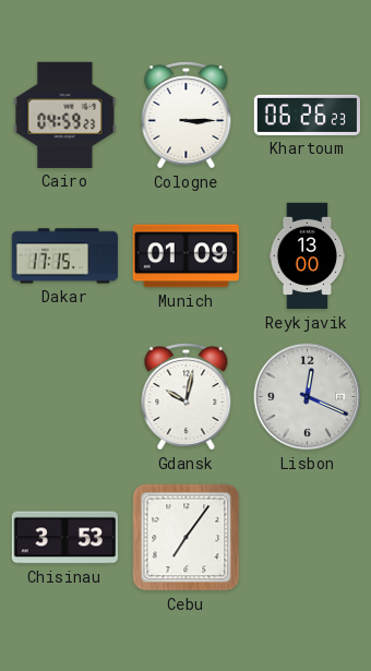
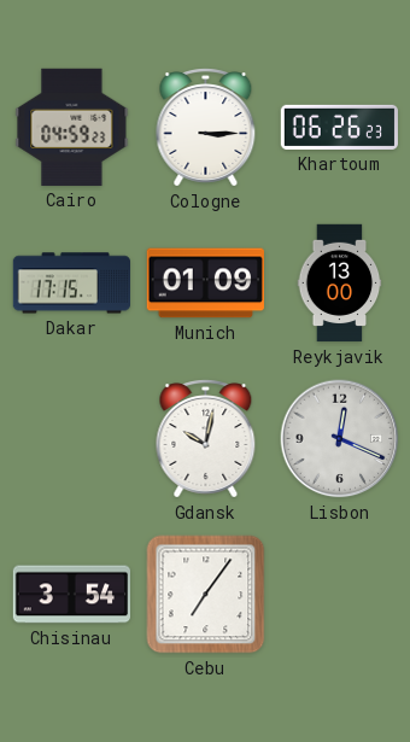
Chisinau: 3:53 -> 3:54
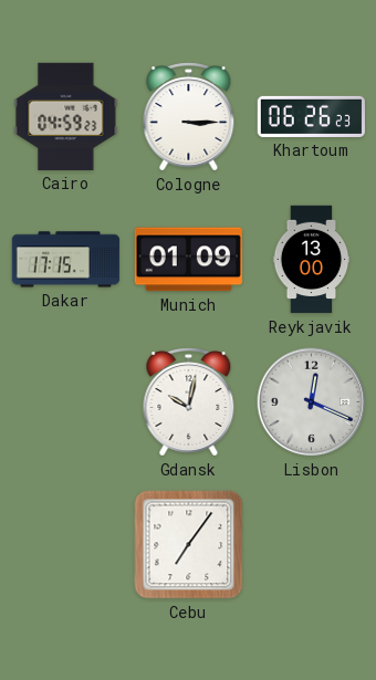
Chisinau: 3:54 -> none
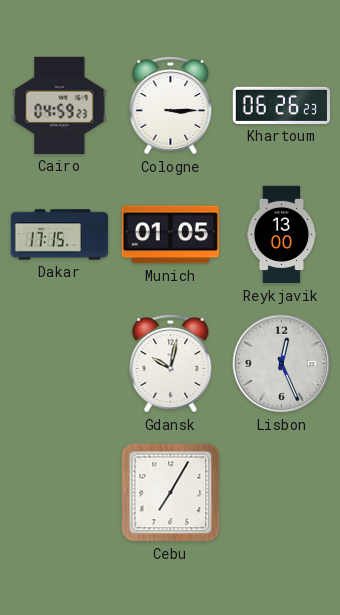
Munich: 01:09 -> 01:05
Lisbon: 12:19 -> 12:26
Cebu: 7:06 -> 7:05
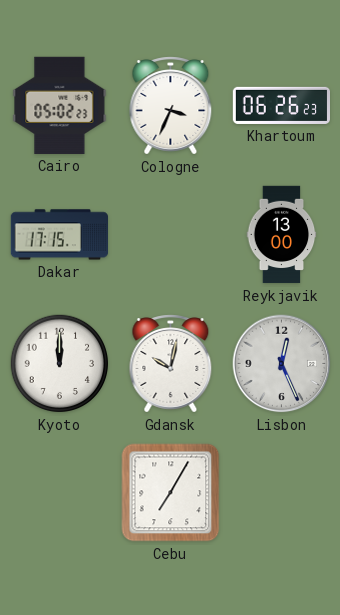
Cairo: 04:59 -> 05:02
Cologne: 3:15 -> 3:34
Munich: 01:05 -> none
Kyoto: none -> 12:00
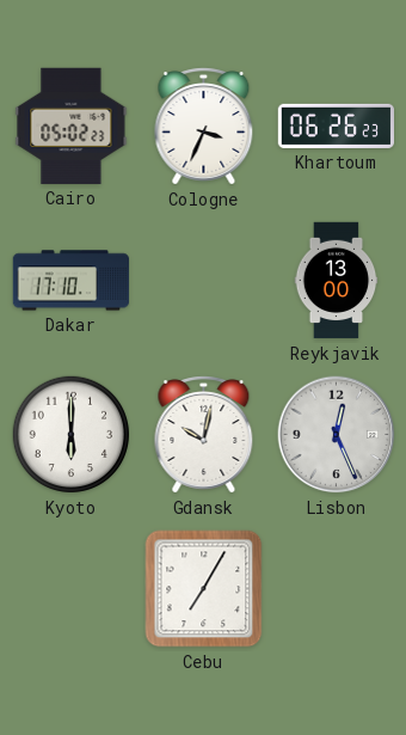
Dakar: 17:15 -> 17:10
Kyoto: 12:00 -> 6:00
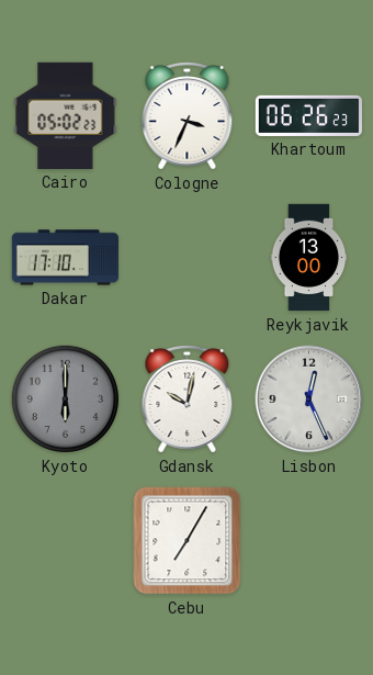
Kyoto dial: white -> grey
